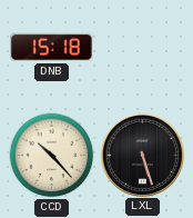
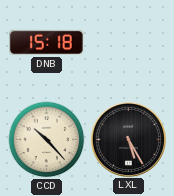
LXL: 5:27 -> 5:25
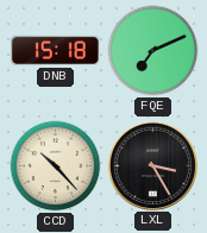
FQE: none -> 7:11
LXL: 5:25 -> 3:25
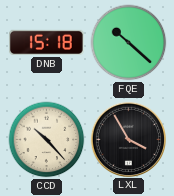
FQE: 7:11 -> 10:22
LXL: 3:25 -> 3:55
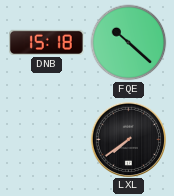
CCD: 10:23 -> none
LXL: 3:55 -> 7:39
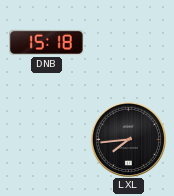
FQE: 10:22 -> none
LXL: 7:39 -> 7:44
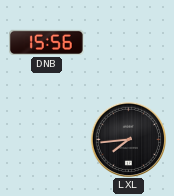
DNB: 15:18 -> 15:56
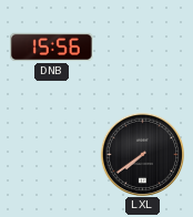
LXL: 7:44 -> 7:39
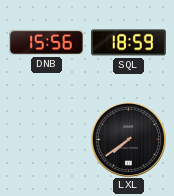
SQL: none -> 18:59
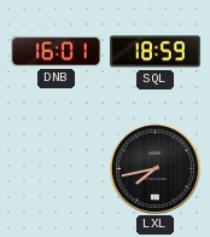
DNB: 15:56 -> 16:01
LXL: 7:39 -> 7:43
